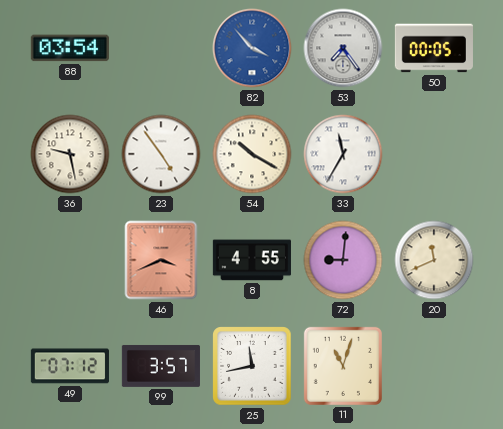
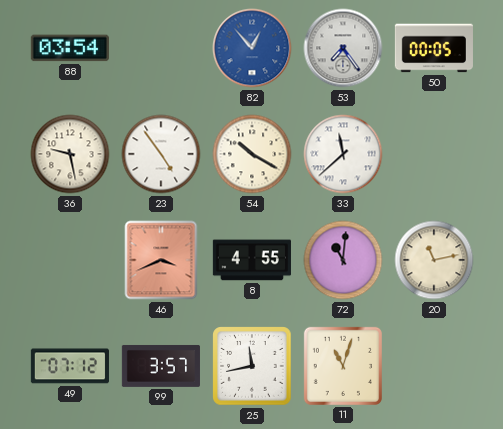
82: 3:53 -> 12:53
33: 11:35 -> 11:38
72: 9:01 -> 11:01
20: 11:41 -> 11:13
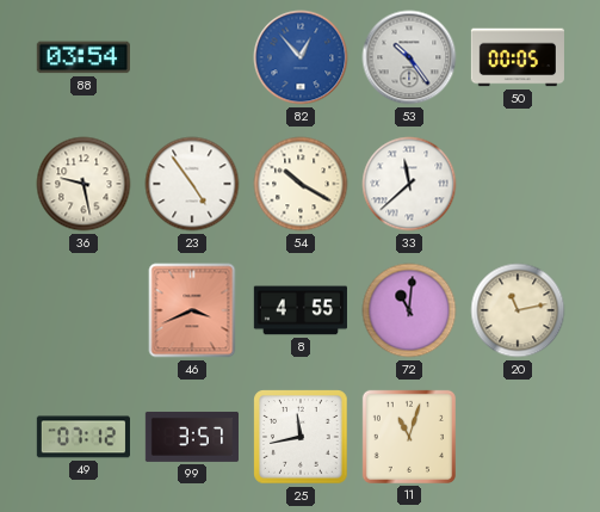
53: 7:24 -> 10:24
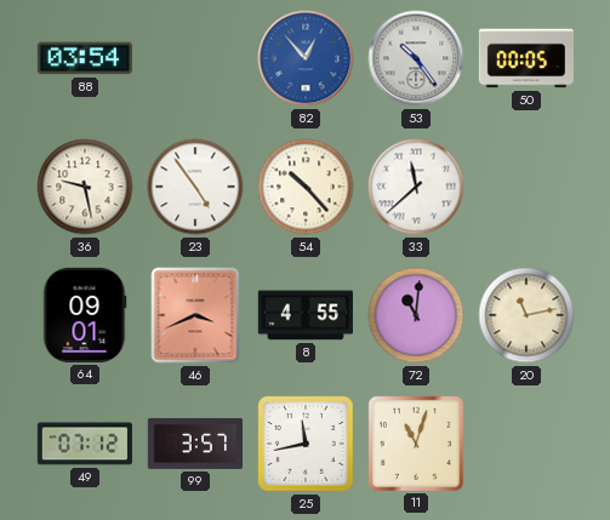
54: 10:20 -> 10:23
64: none -> 09:01
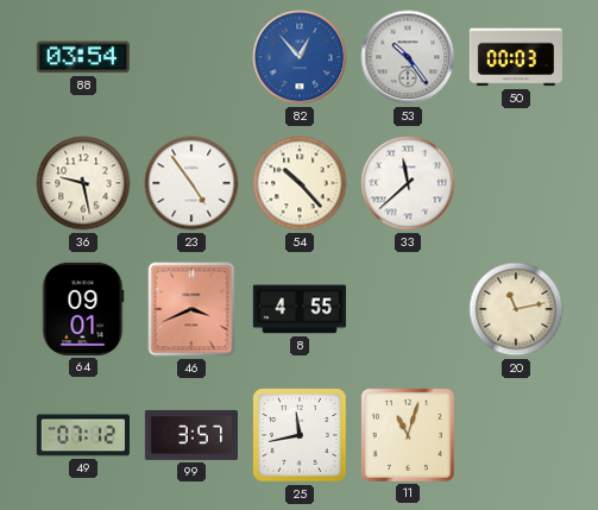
50: 00:05 -> 00:03
72: 11:01 -> none
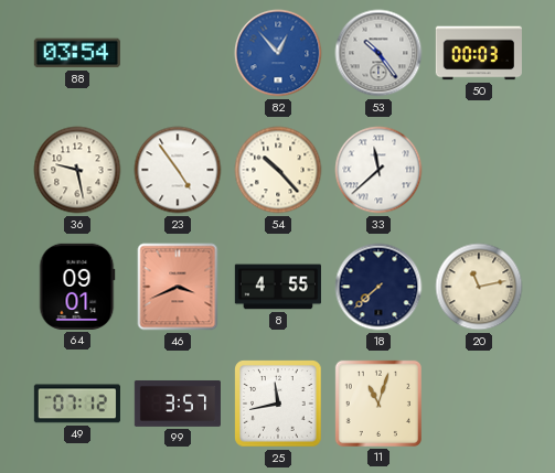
18: none -> 7:38
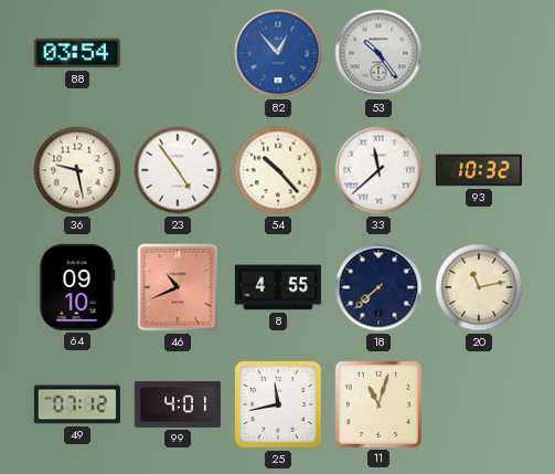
50: 00:03 -> none
93: none -> 10:32
64: 09:01 -> 09:10
46: 3:41 -> 10:41
99: 3:57 -> 4:01
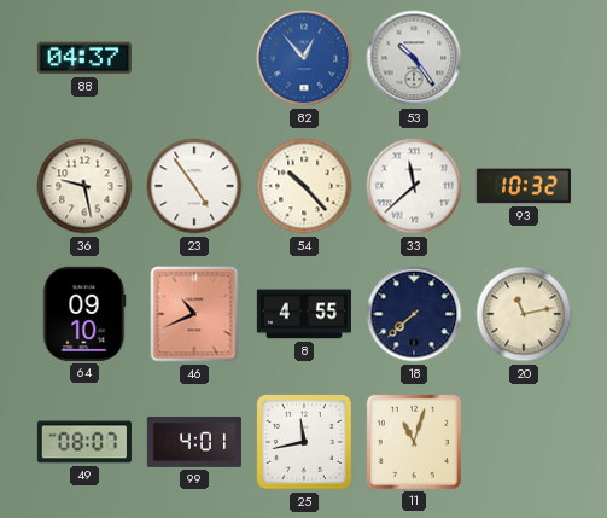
88: 03:54 -> 04:37
49: 07:12 -> 08:07
